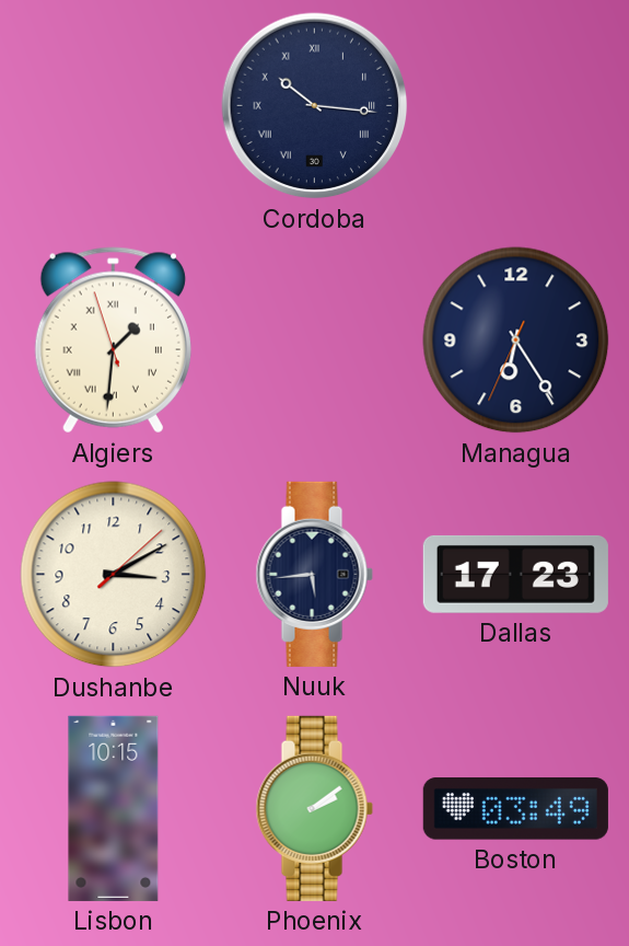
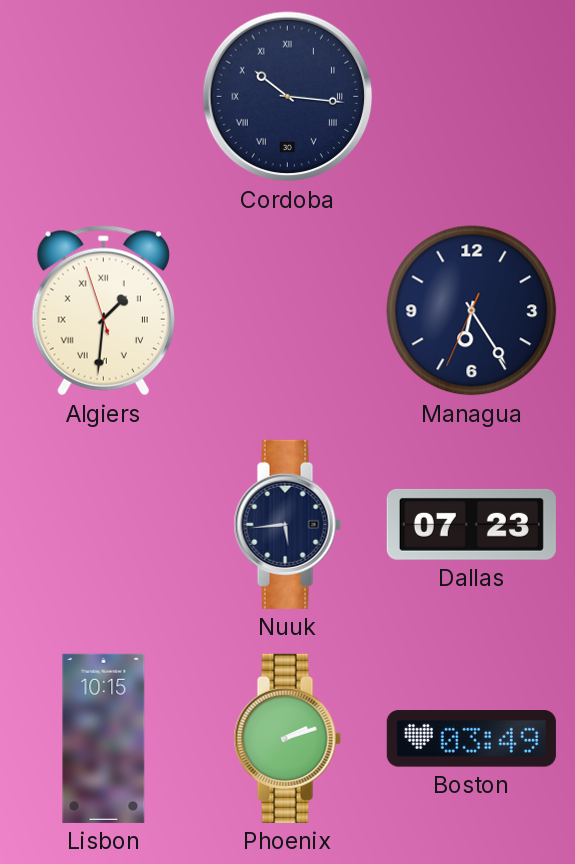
Dushanbe: 3:10 -> none
Dallas: 17:23 -> 07:23
Phoenix: 2:09 -> 2:12
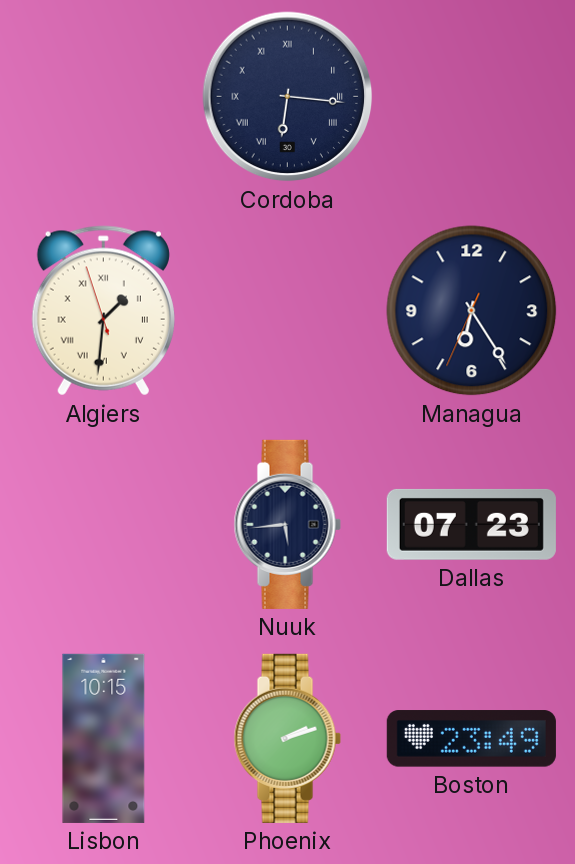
Cordoba: 10:16 -> 6:16
Boston: 03:49 -> 23:49
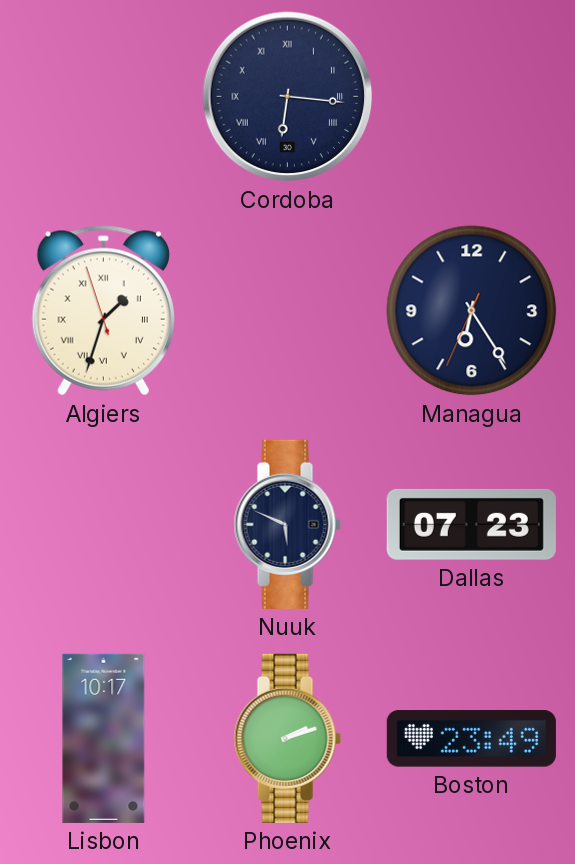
Algiers: 1:30 -> 1:32
Nuuk: 5:44 -> 5:49
Lisbon: 10:15 -> 10:17
